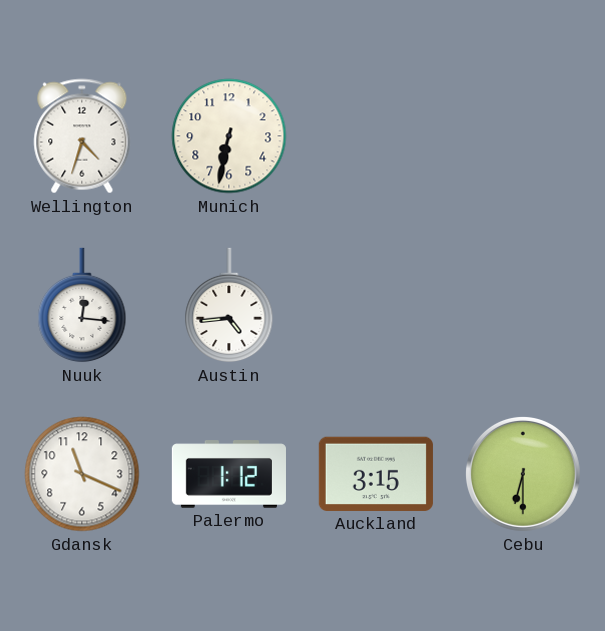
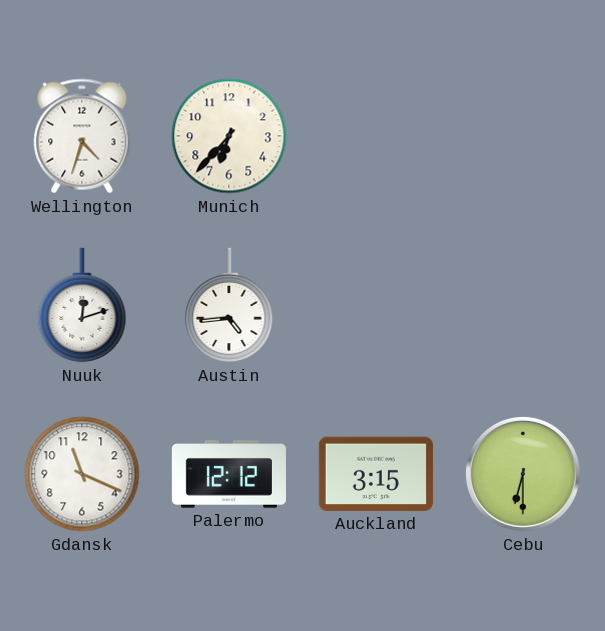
Munich: 6:32 -> 6:37
Nuuk: 12:16 -> 12:12
Palermo: 1:12 -> 12:12
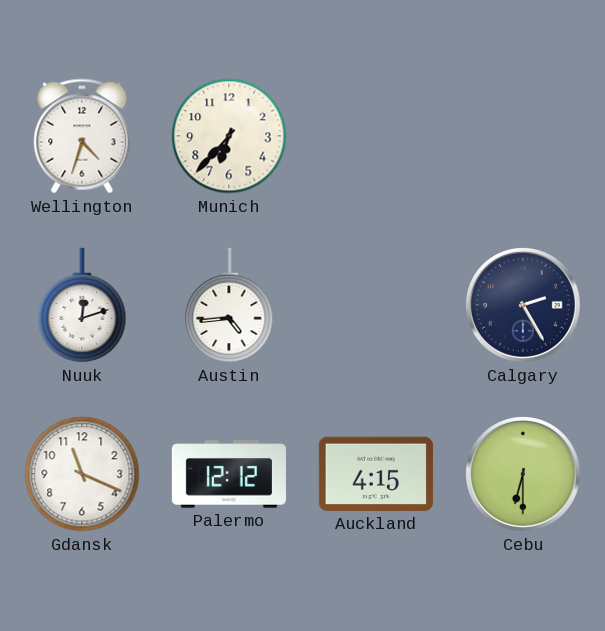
Calgary: none -> 2:25
Auckland: 3:15 -> 4:15
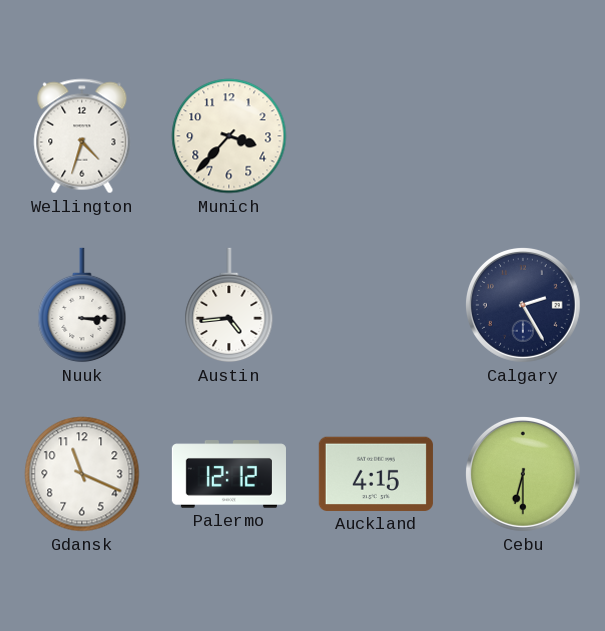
Munich: 6:37 -> 3:37
Nuuk: 12:12 -> 3:15
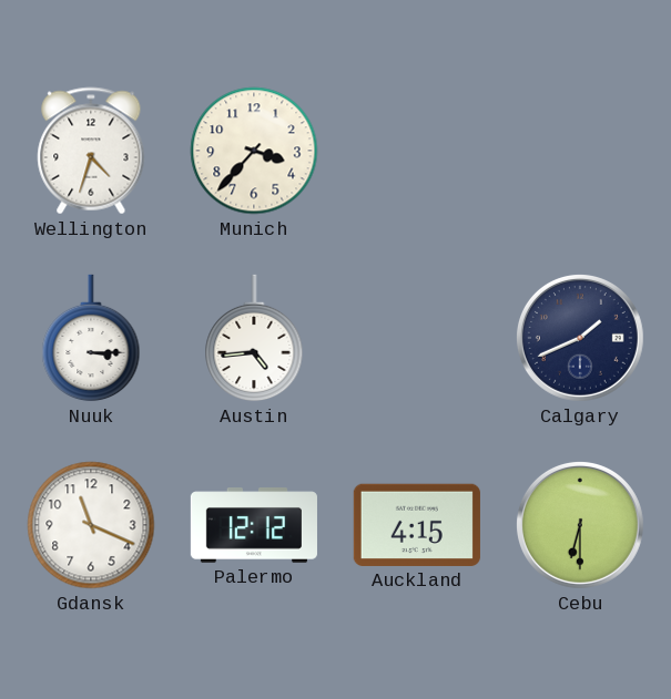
Calgary: 2:25 -> 1:41
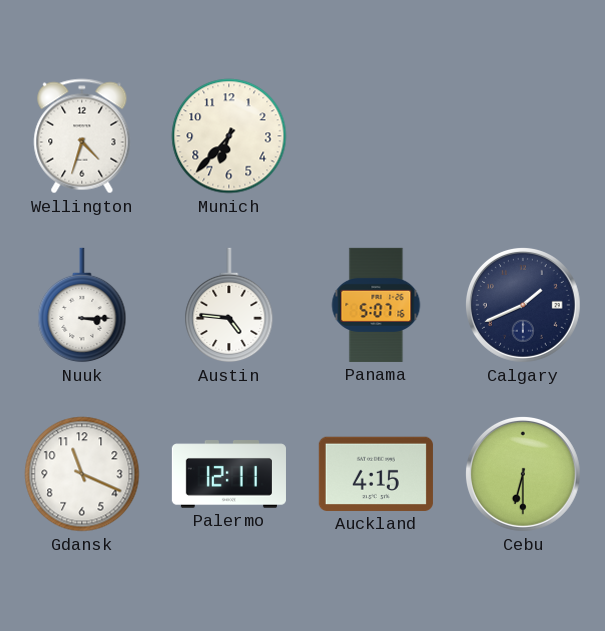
Munich: 3:37 -> 6:37
Austin: 4:44 -> 4:46
Panama: none -> 5:07
Palermo: 12:12 -> 12:11
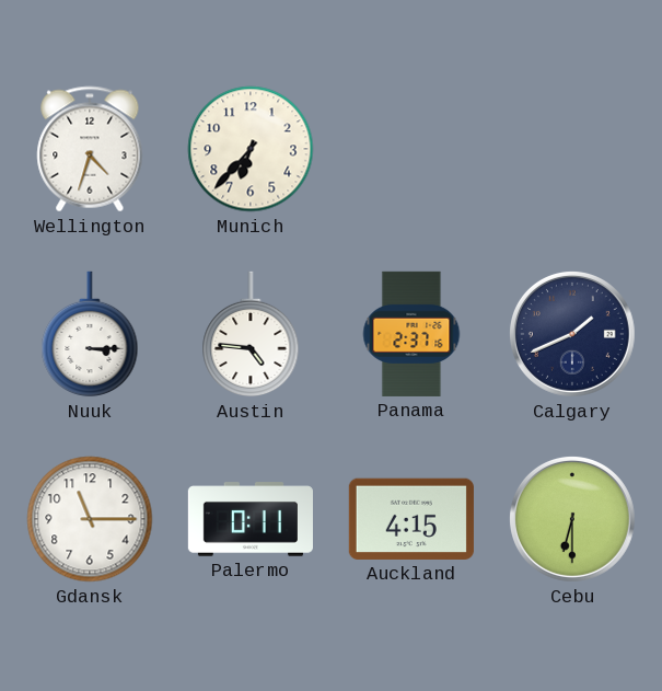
Panama: 5:07 -> 2:37
Gdansk: 11:19 -> 11:15
Palermo: 12:11 -> 0:11
